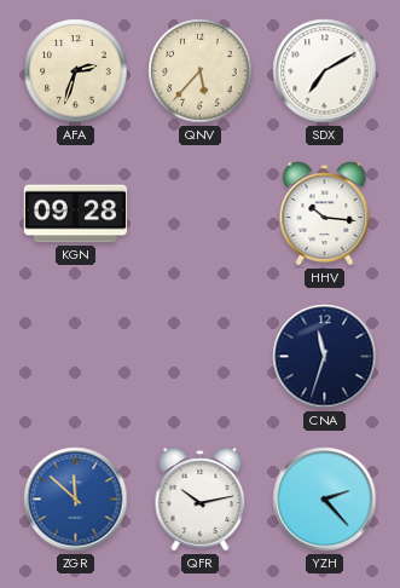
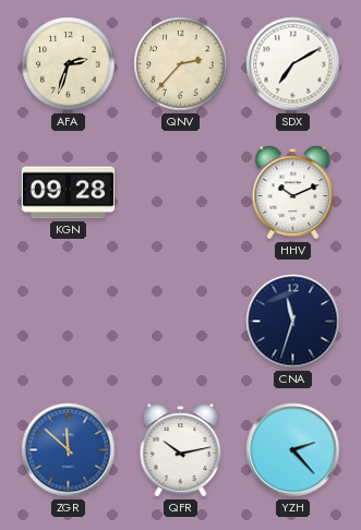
QNV: 5:37 -> 2:37
HHV: 10:16 -> 10:11
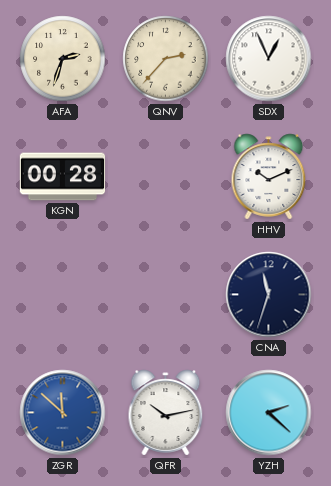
SDX: 7:10 -> 12:56
KGN: 09:28 -> 00:28
YZH: 2:23 -> 2:22
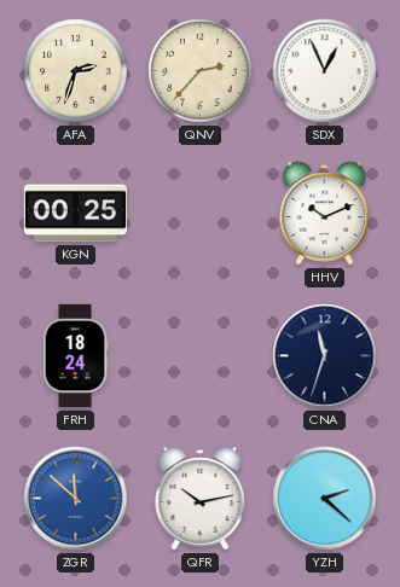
KGN: 00:28 -> 00:25
FRH: none -> 18:24
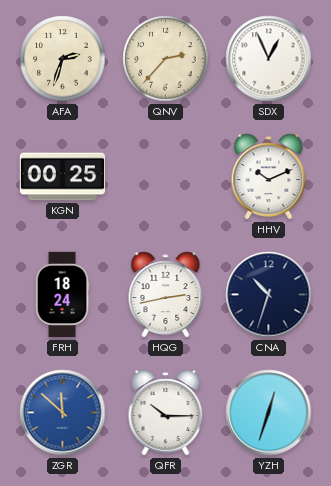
HQG: none -> 2:43
CNA: 11:33 -> 10:33
QFR: 10:13 -> 10:15
YZH: 2:22 -> 12:33
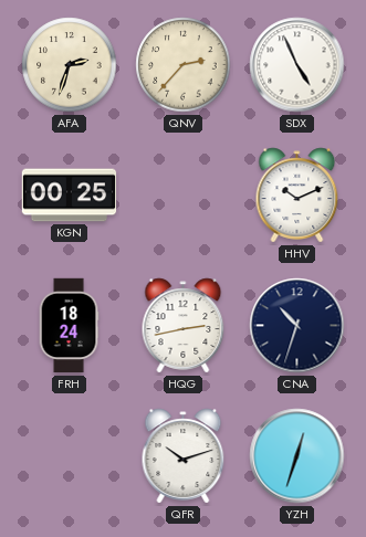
SDX: 12:56 -> 4:56
ZGR: 11:52 -> none
QFR: 10:15 -> 10:12
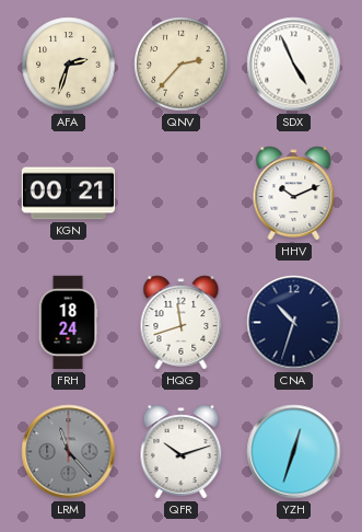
KGN: 00:25 -> 00:21
HQG: 2:43 -> 11:42
LRM: none -> 11:23
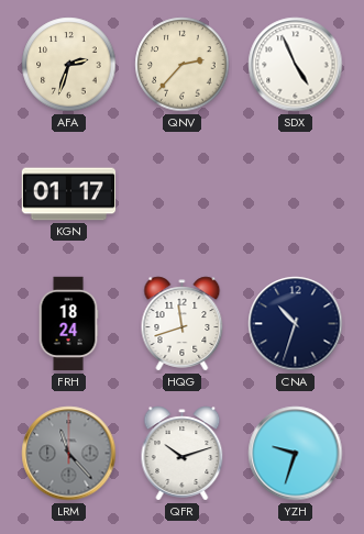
KGN: 00:21 -> 01:17
HHV: 10:11 -> none
YZH: 12:33 -> 9:33
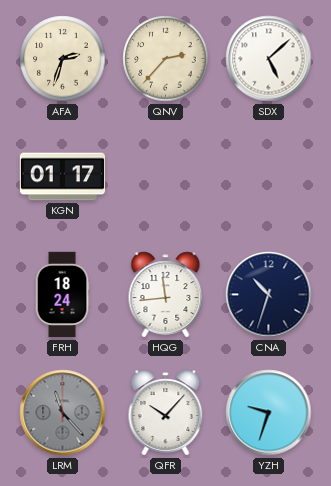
SDX: 4:56 -> 5:08
HQG: 11:42 -> 11:44
QFR: 10:12 -> 10:07
